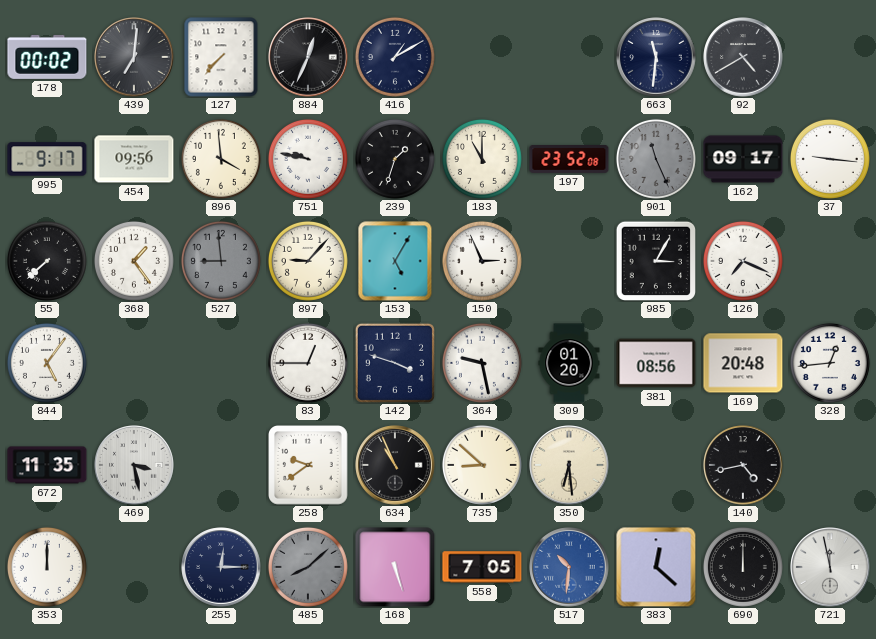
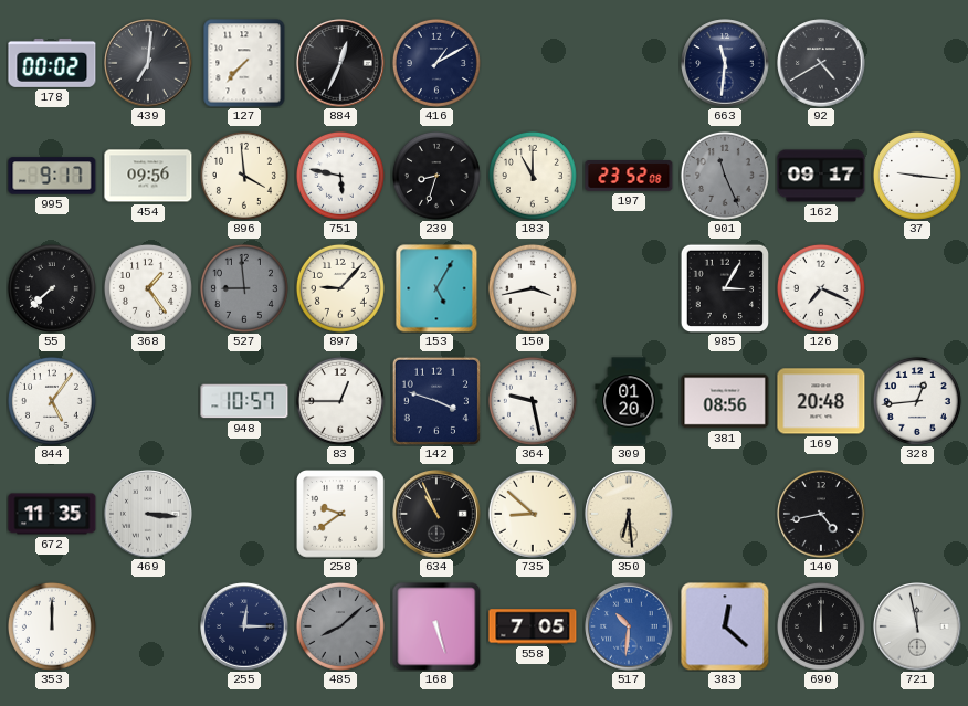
751: 9:47 -> 5:47
239: 1:33 -> 8:33
150: 2:56 -> 3:43
948: none -> 10:57
469: 3:28 -> 3:16
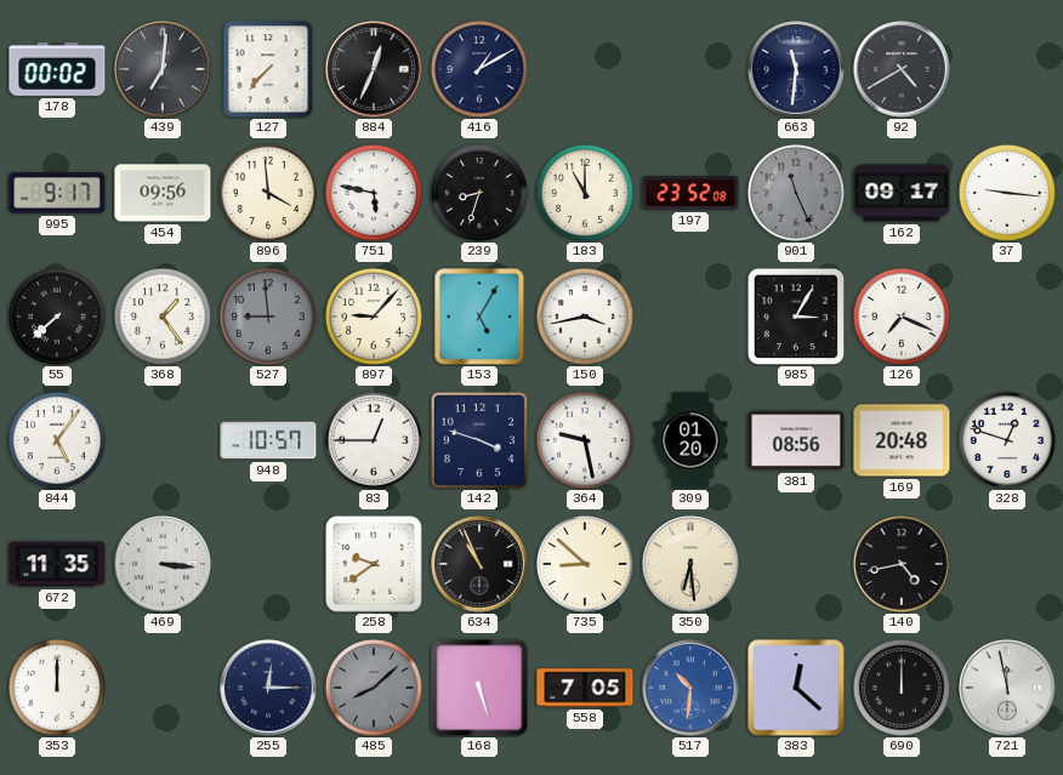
328: 12:44 -> 12:48
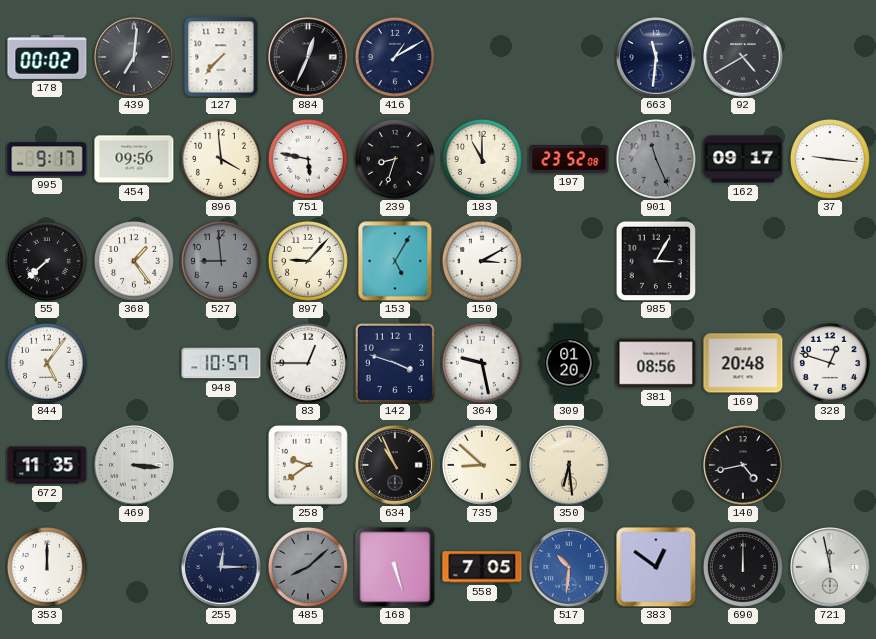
150: 3:43 -> 3:10
126: 7:19 -> none
383: 12:22 -> 12:51
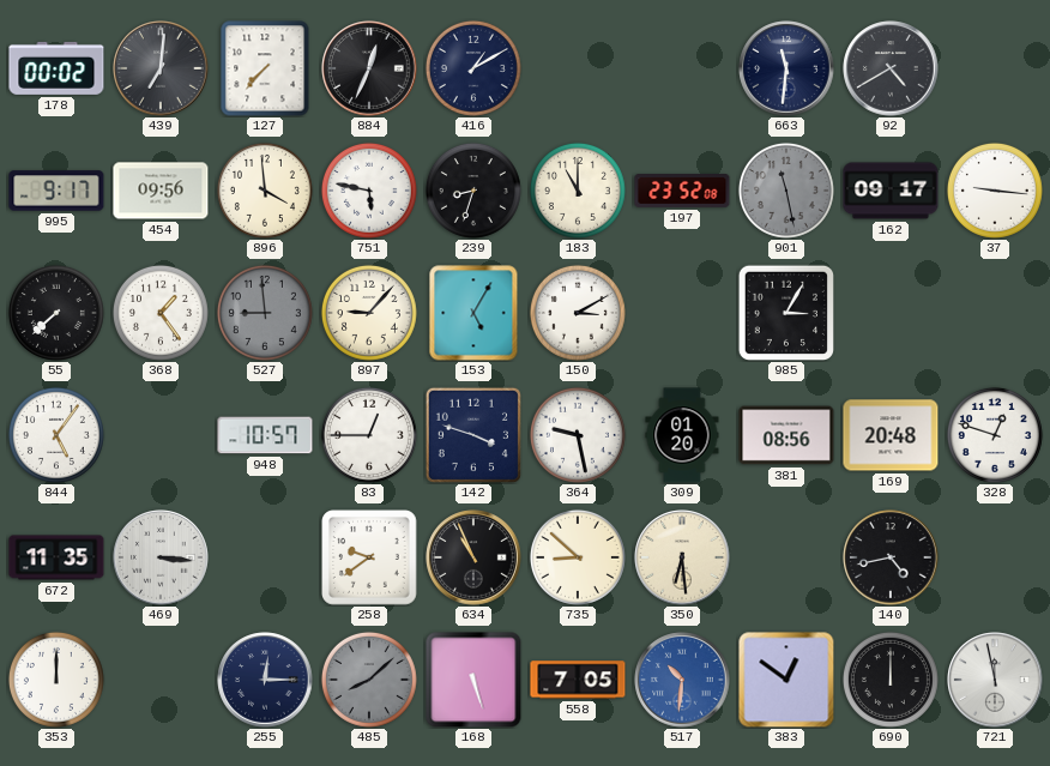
901: 11:26 -> 11:28
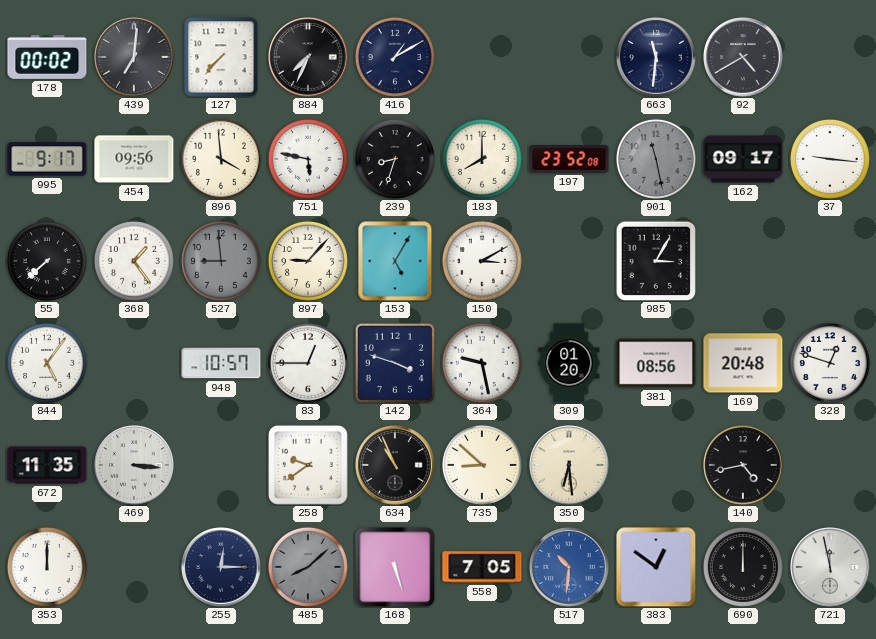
884: 12:34 -> 7:34
183: 11:00 -> 8:00
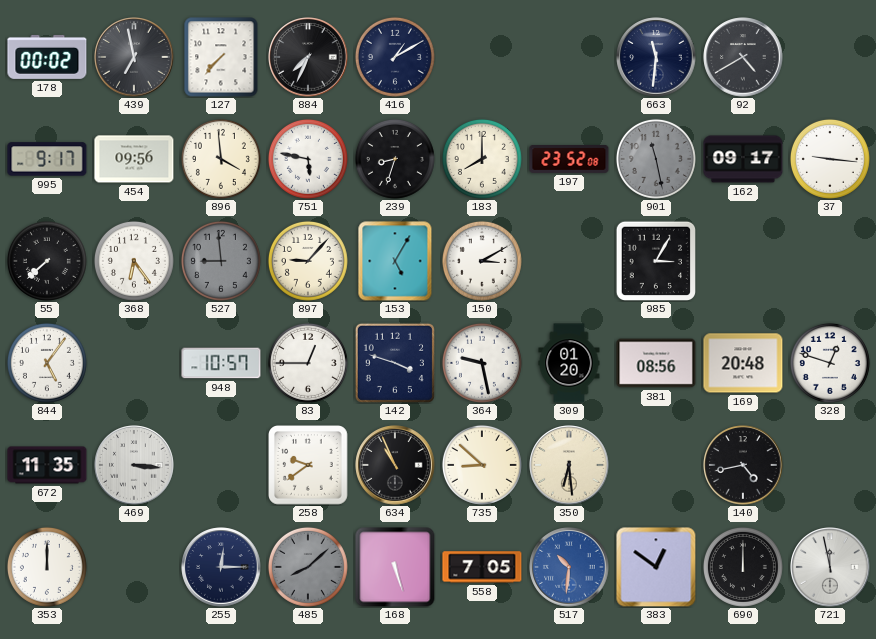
439: 7:01 -> 6:58
368: 1:24 -> 6:24
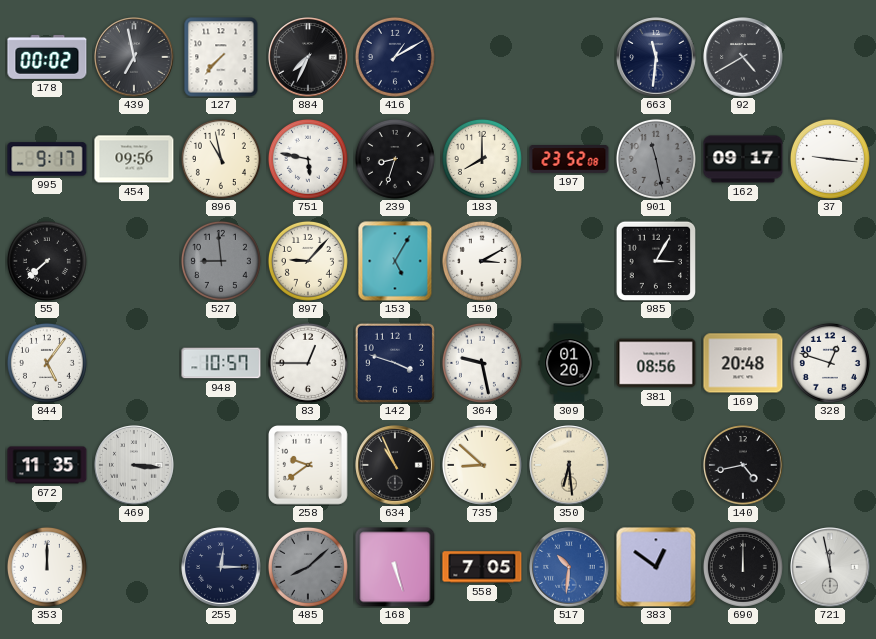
896: 3:59 -> 10:58
368: 6:24 -> none
